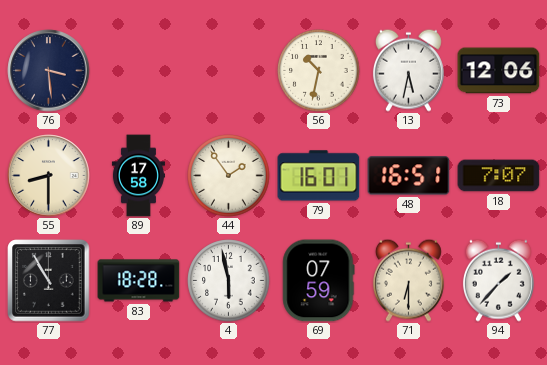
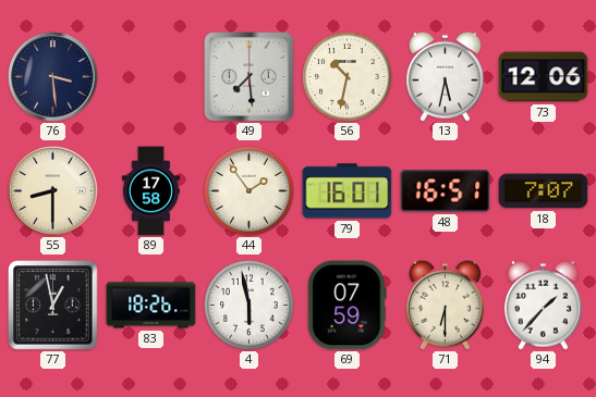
49: none -> 7:29
77: 10:55 -> 12:58
83: 18:28 -> 18:26
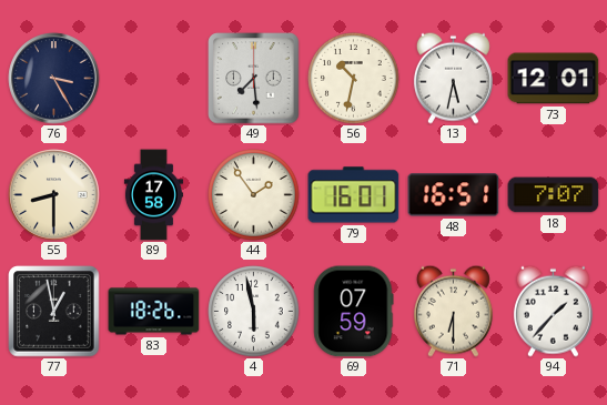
76: 3:29 -> 3:25
73: 12:06 -> 12:01
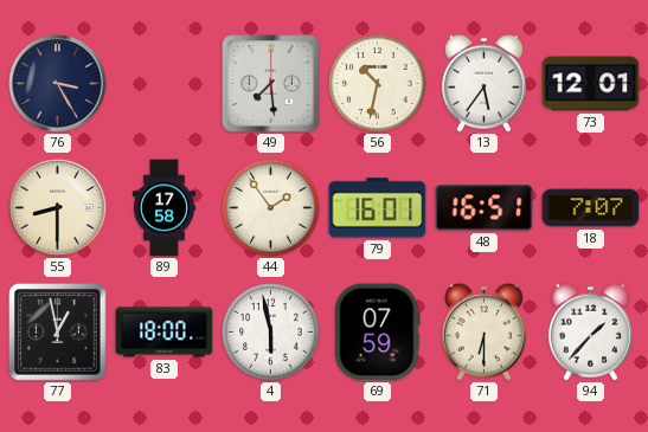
13: 5:32 -> 5:36
83: 18:26 -> 18:00
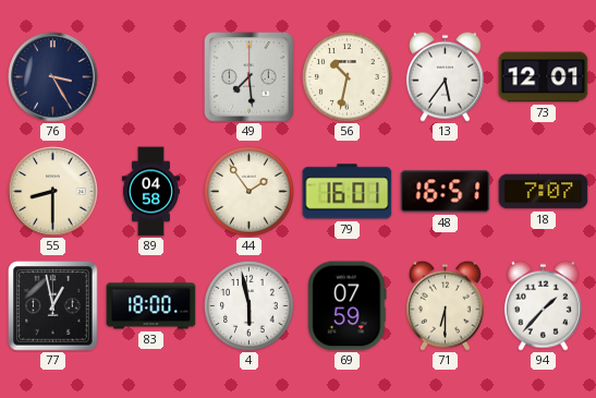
89: 17:58 -> 04:58
